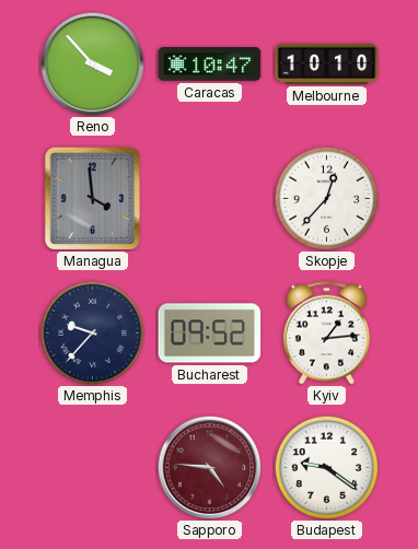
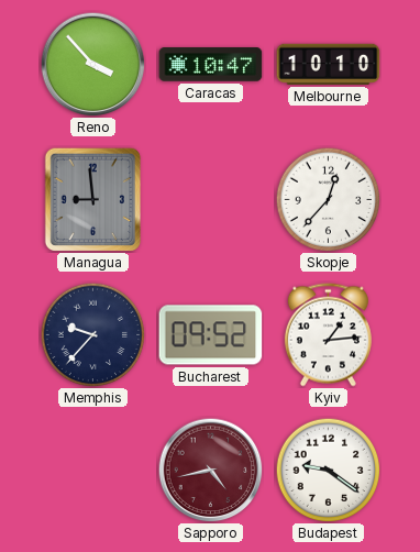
Managua: 3:59 -> 8:59
Sapporo: 4:46 -> 4:43
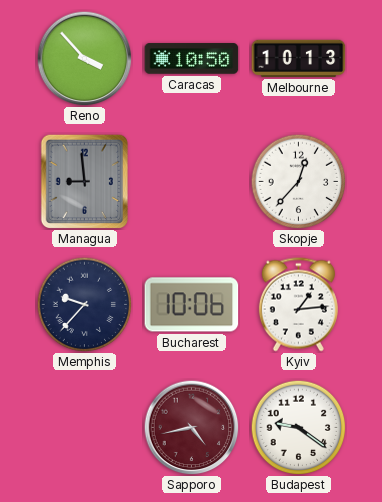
Caracas: 10:47 -> 10:50
Melbourne: 10:10 -> 10:13
Bucharest: 09:52 -> 10:06
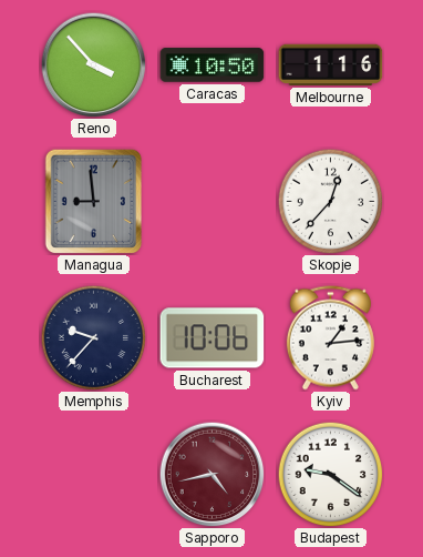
Melbourne: 10:13 -> 1:16
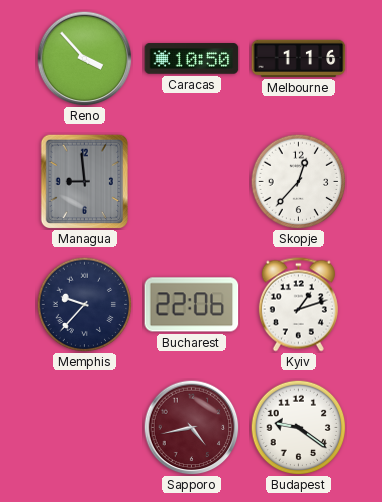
Bucharest: 10:06 -> 22:06
Kyiv: 1:14 -> 1:12
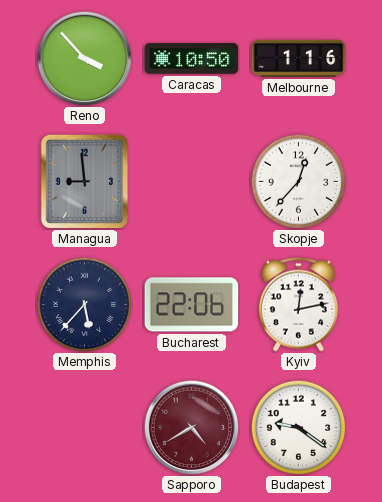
Memphis: 9:37 -> 5:37
Kyiv: 1:12 -> 12:13
Sapporo: 4:43 -> 4:40
